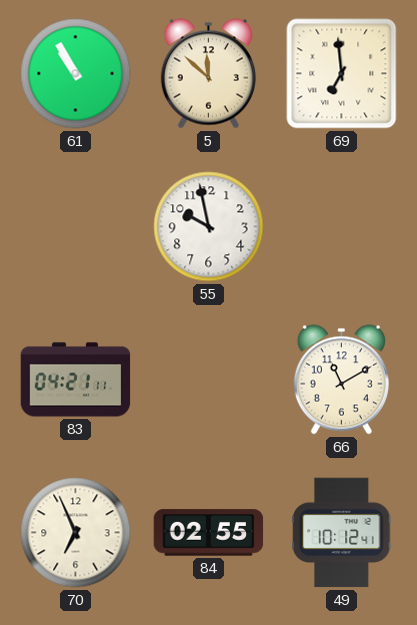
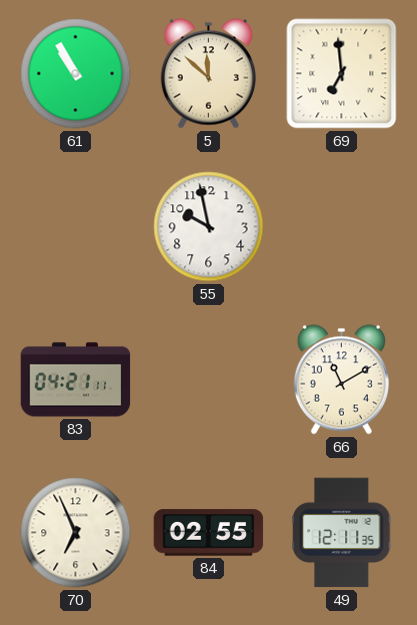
49: 10:12 -> 12:11
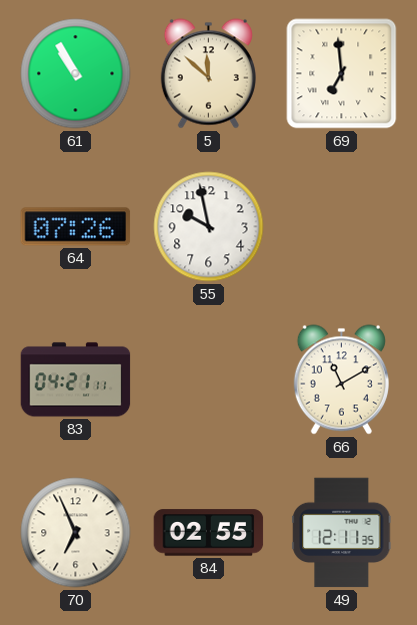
64: none -> 07:26
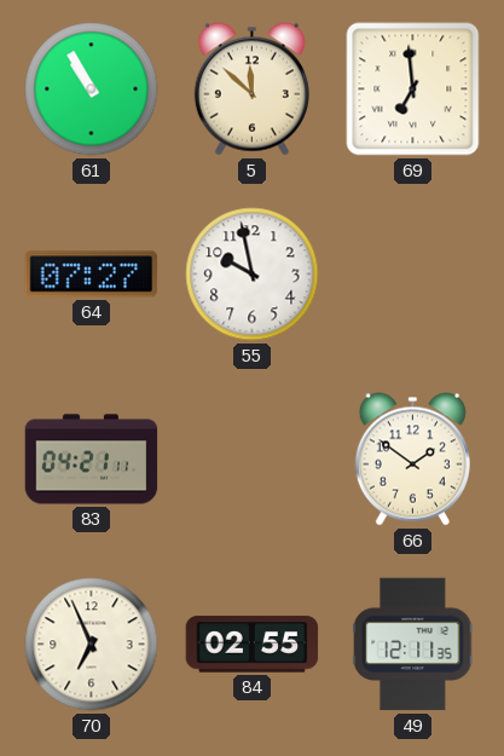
64: 07:26 -> 07:27
66: 11:10 -> 1:51
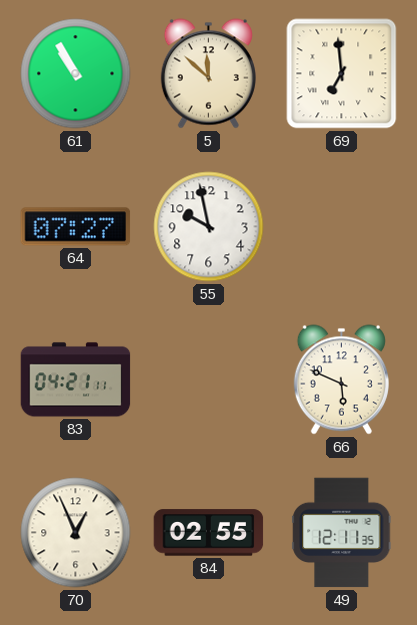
66: 1:51 -> 5:49
70: 6:56 -> 12:56
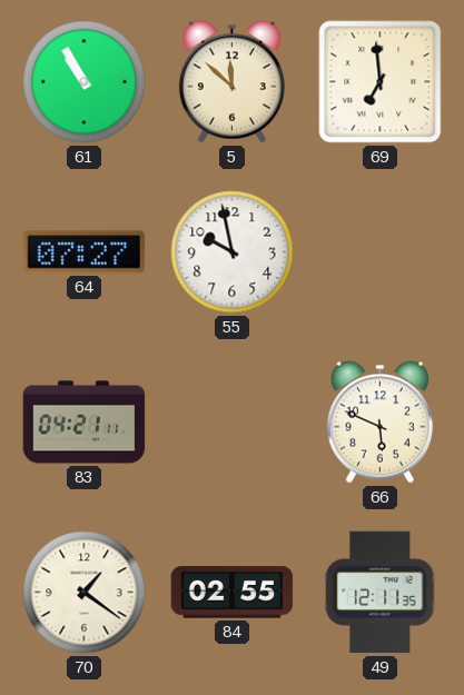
70: 12:56 -> 1:21
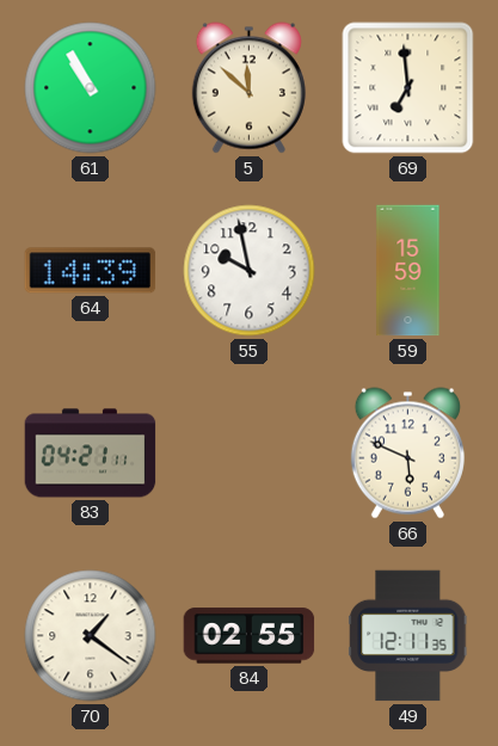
64: 07:27 -> 14:39
59: none -> 15:59
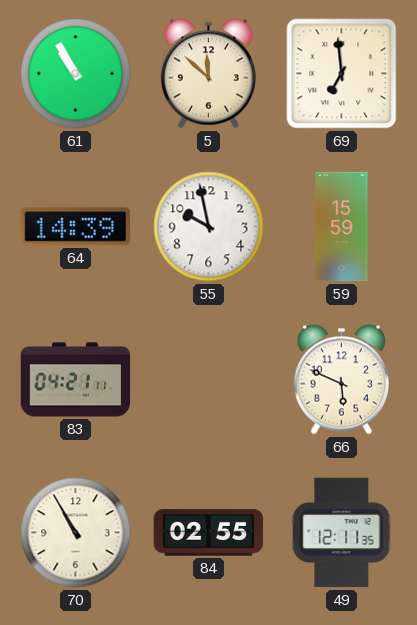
70: 1:21 -> 10:55
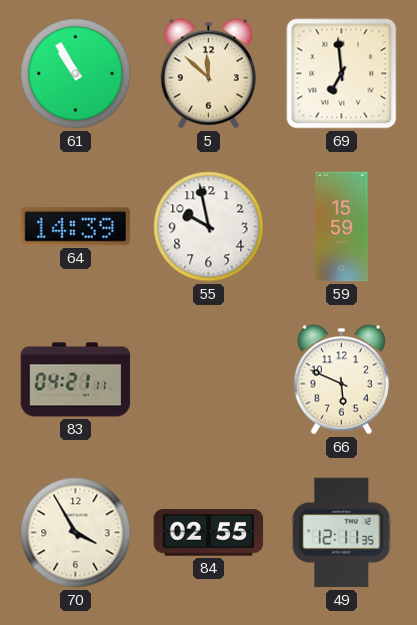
70: 10:55 -> 3:55
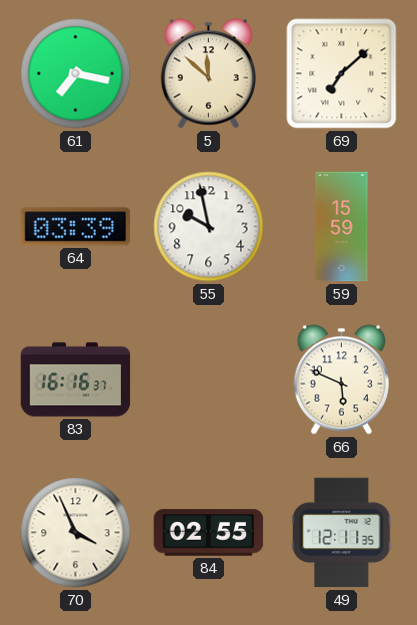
61: 10:55 -> 7:17
69: 6:59 -> 7:08
64: 14:39 -> 03:39
83: 04:21 -> 16:16
70: 3:55 -> 3:56
